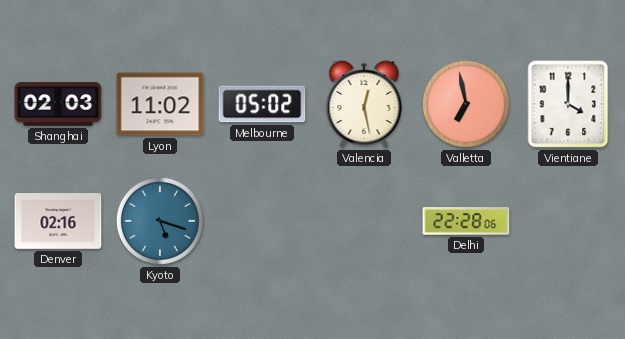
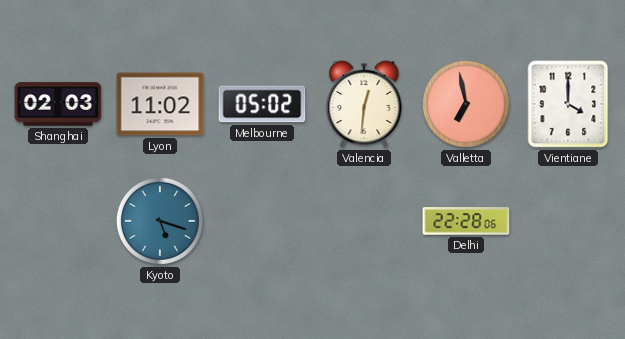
Valencia: 12:28 -> 12:31
Denver: 02:16 -> none
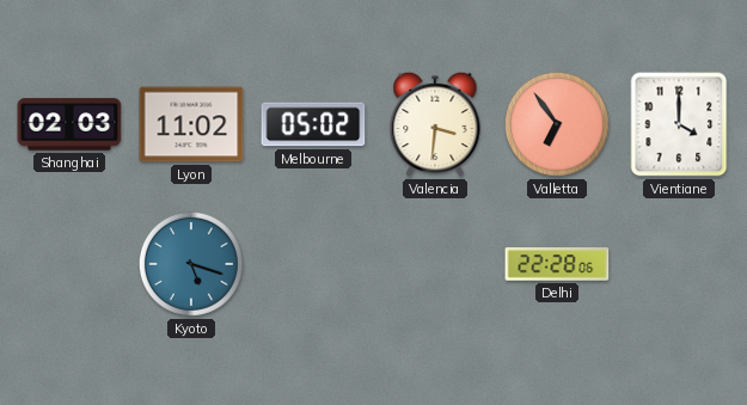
Valencia: 12:31 -> 3:31
Valletta: 6:58 -> 6:54
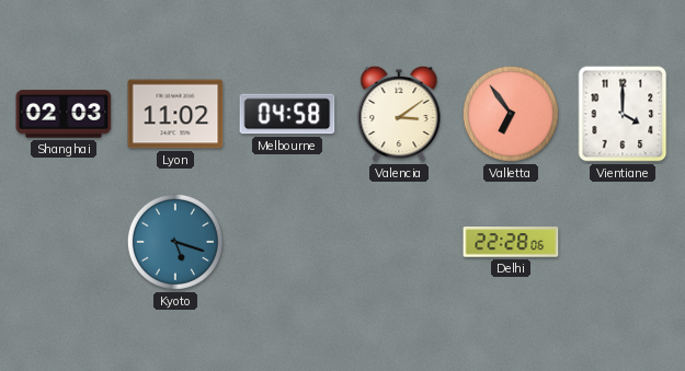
Melbourne: 05:02 -> 04:58
Valencia: 3:31 -> 3:09
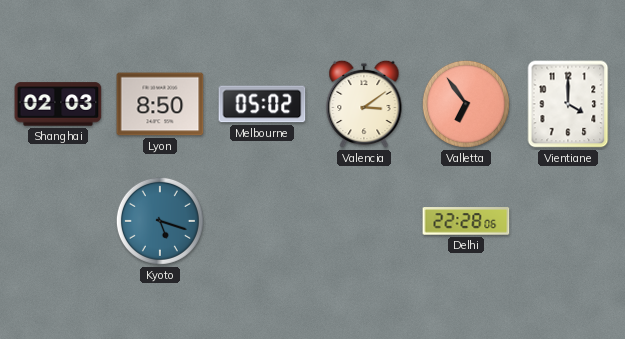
Lyon: 11:02 -> 8:50
Melbourne: 04:58 -> 05:02
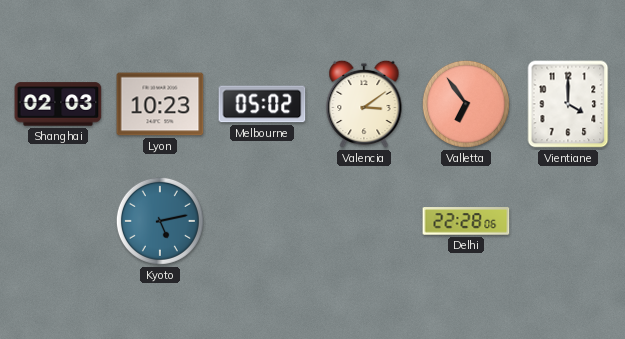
Lyon: 8:50 -> 10:23
Kyoto: 5:18 -> 5:13
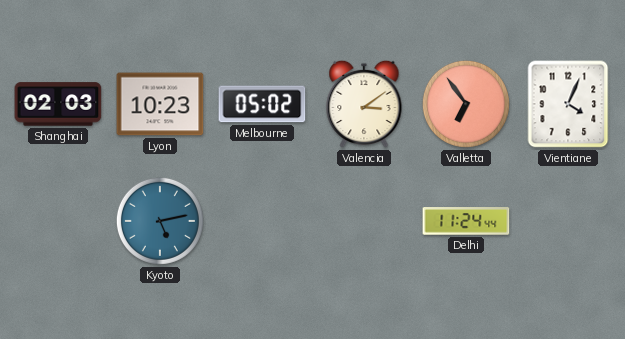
Vientiane: 4:00 -> 4:04
Delhi: 22:28 -> 11:24
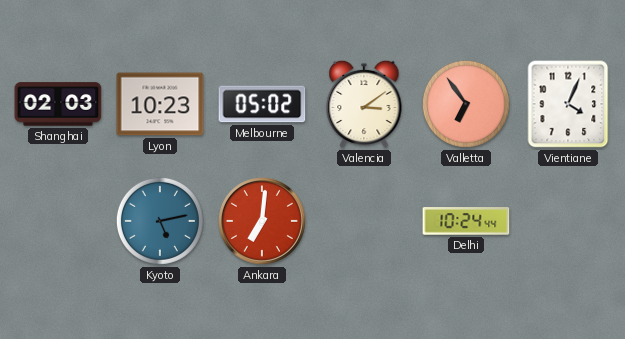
Ankara: none -> 7:01
Delhi: 11:24 -> 10:24
